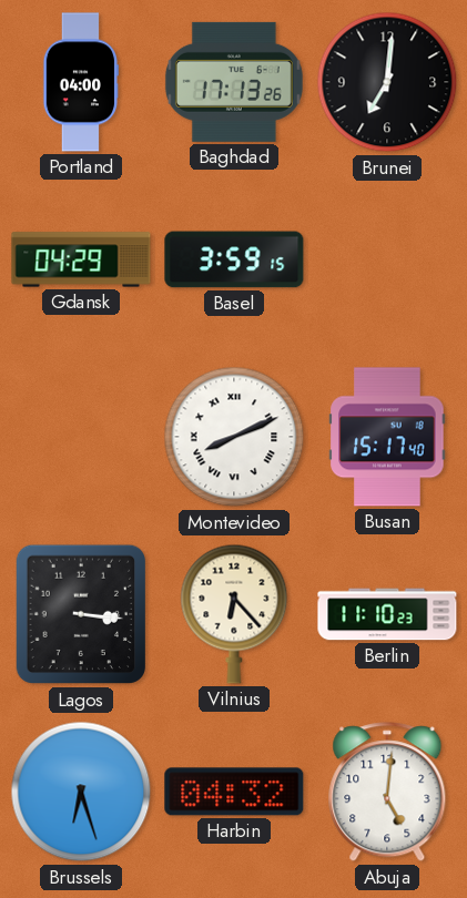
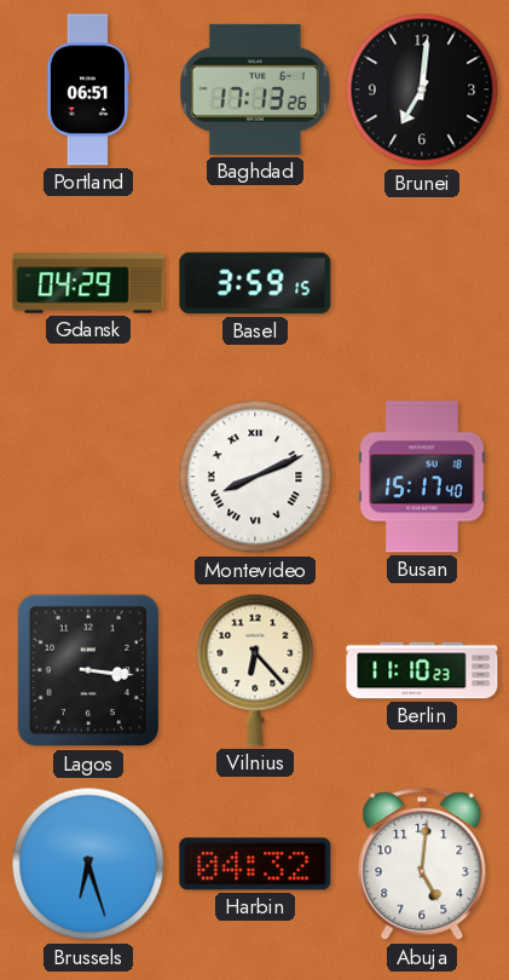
Portland: 04:00 -> 06:51
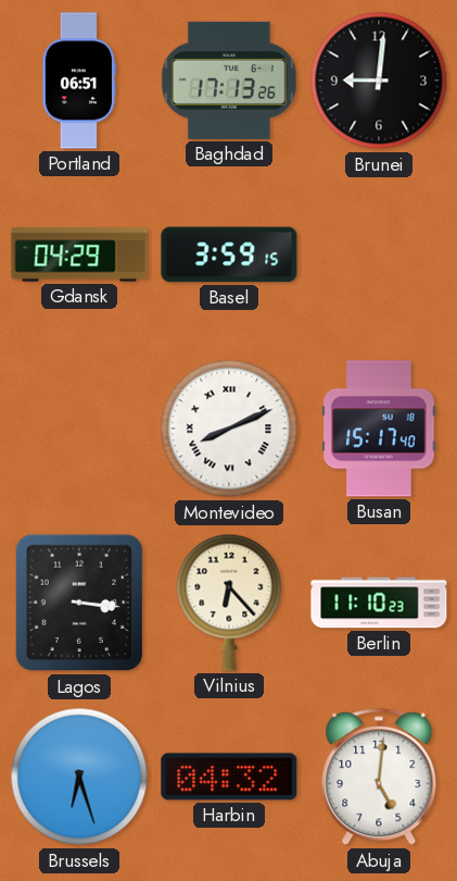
Brunei: 7:01 -> 9:01
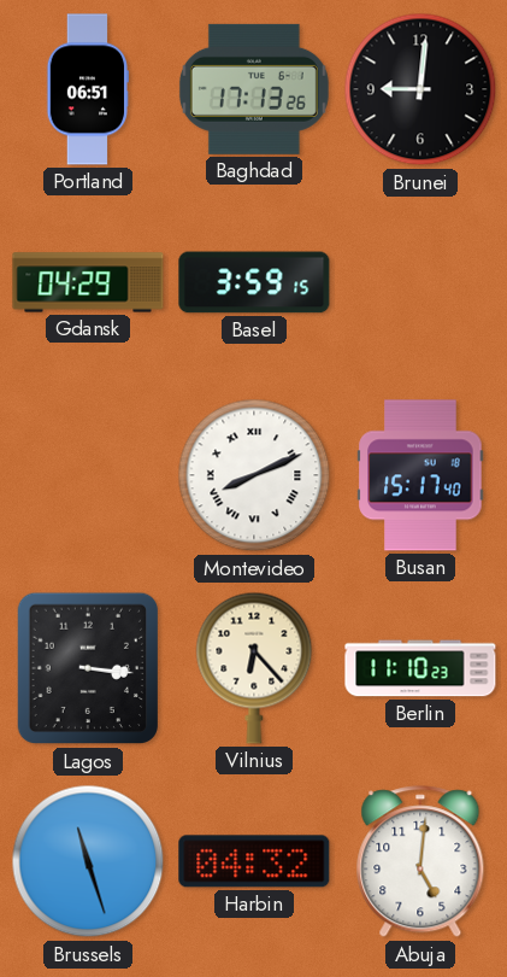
Brussels: 6:27 -> 11:27
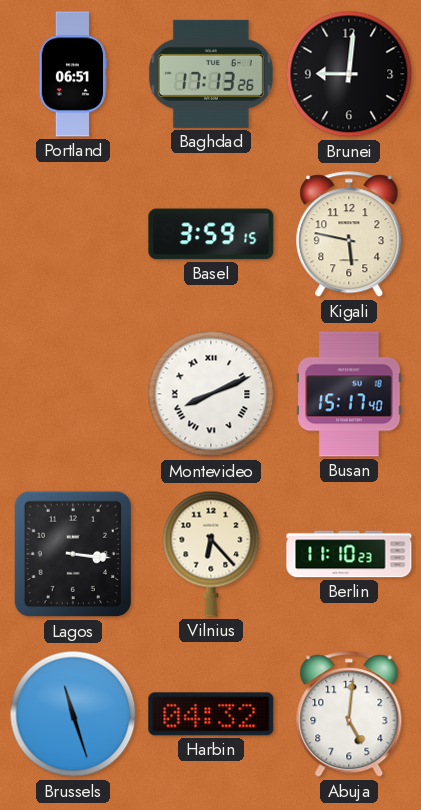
Gdansk: 04:29 -> none
Kigali: none -> 5:47
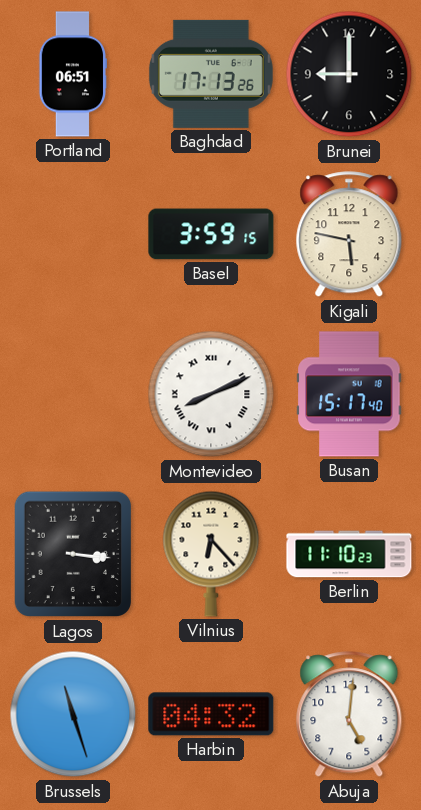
Brunei: 9:01 -> 9:00
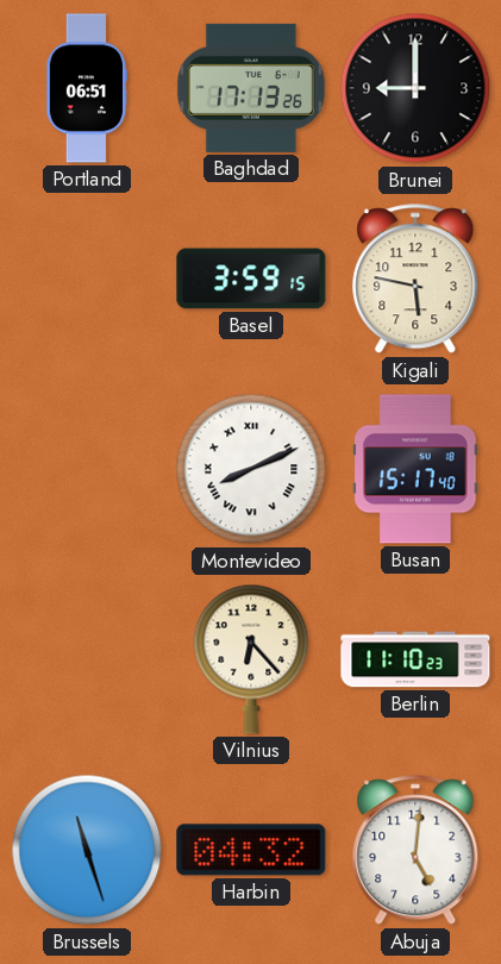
Lagos: 3:16 -> none
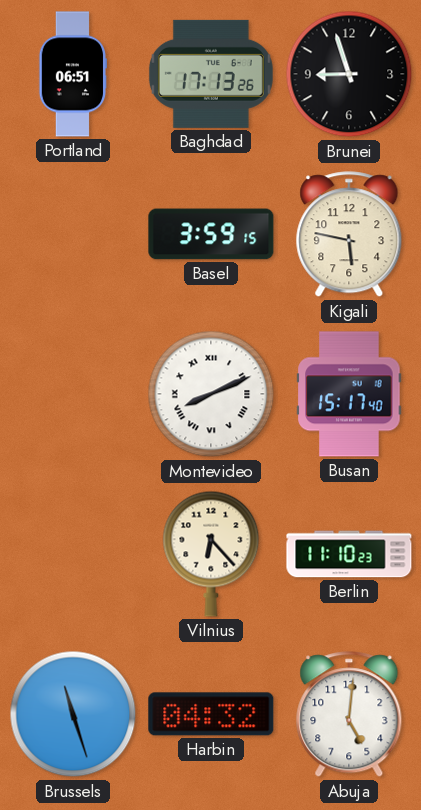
Brunei: 9:00 -> 8:57
